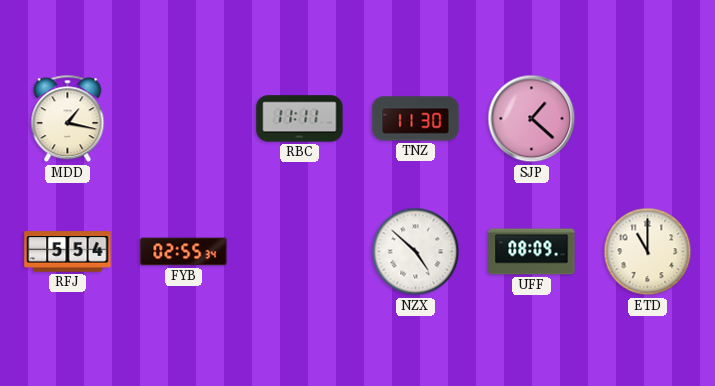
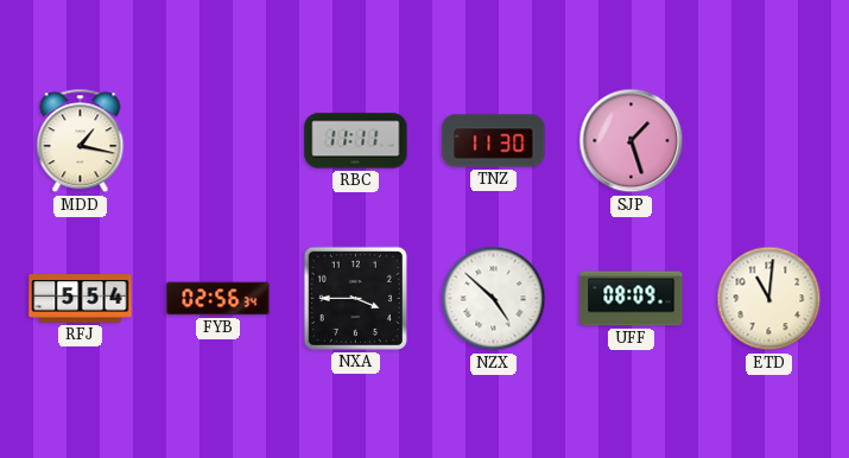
SJP: 1:22 -> 1:27
FYB: 02:55 -> 02:56
NXA: none -> 3:45
ETD: 11:00 -> 11:01
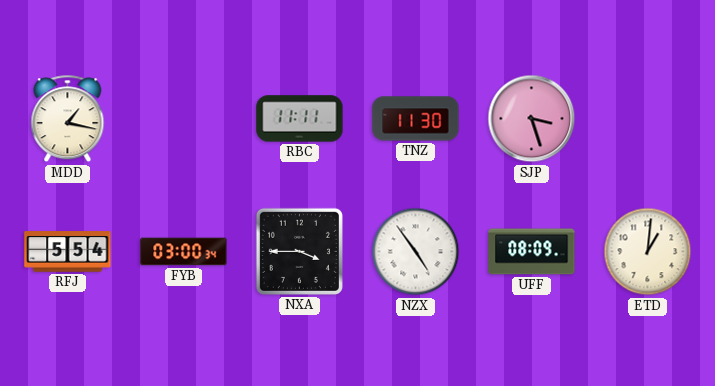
SJP: 1:27 -> 3:27
FYB: 02:56 -> 03:00
NZX: 4:52 -> 4:54
ETD: 11:01 -> 1:01
